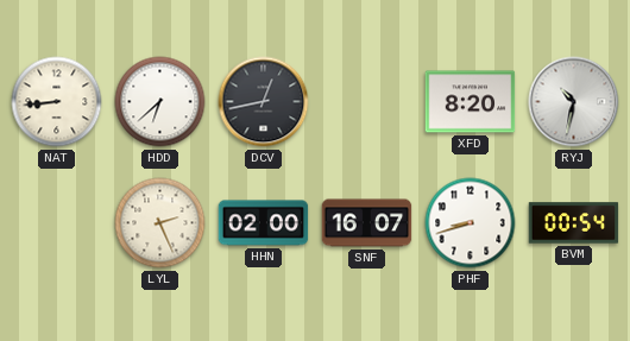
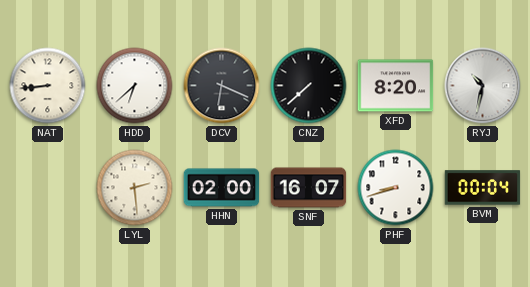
DCV: 12:43 -> 6:19
CNZ: none -> 7:38
LYL: 2:26 -> 2:29
BVM: 00:54 -> 00:04
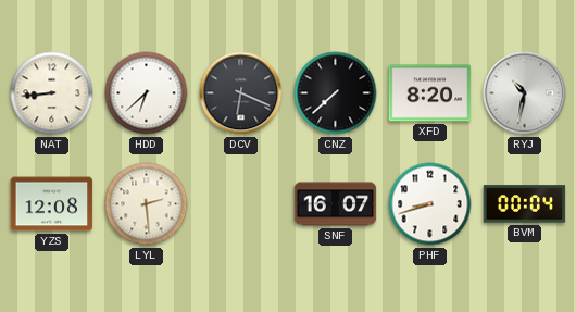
YZS: none -> 12:08
HHN: 02:00 -> none
